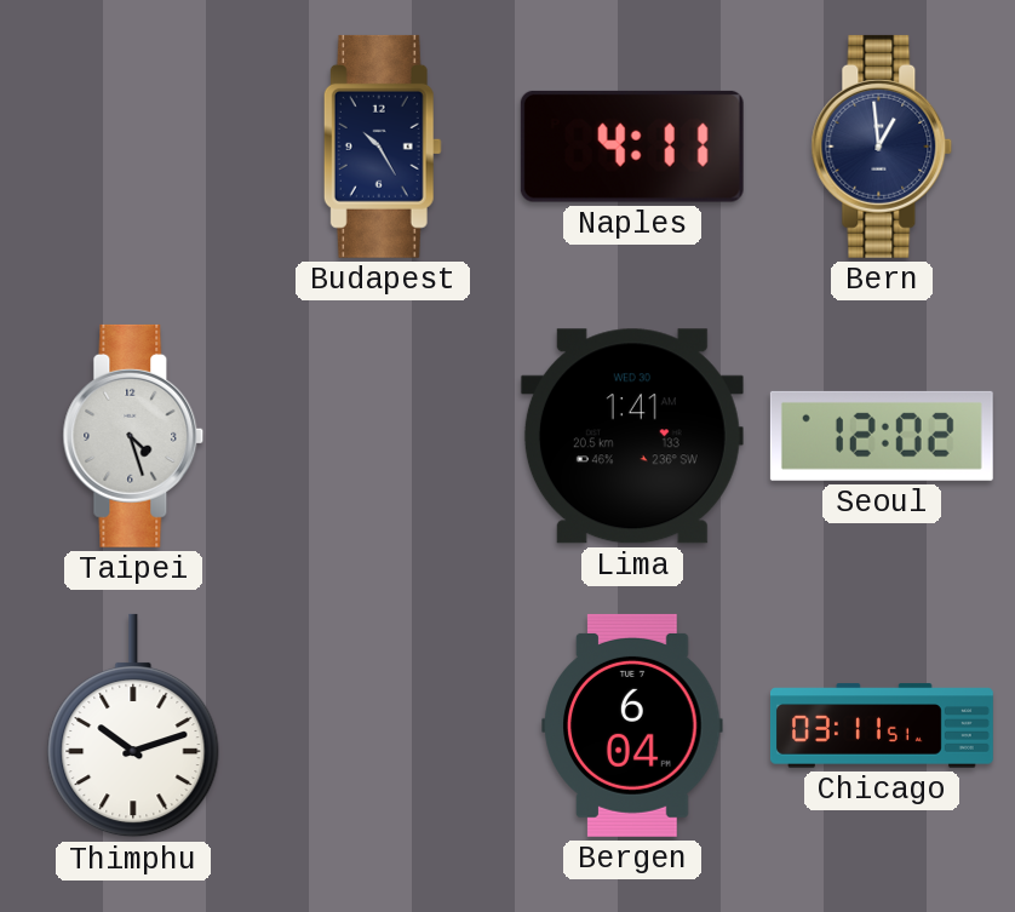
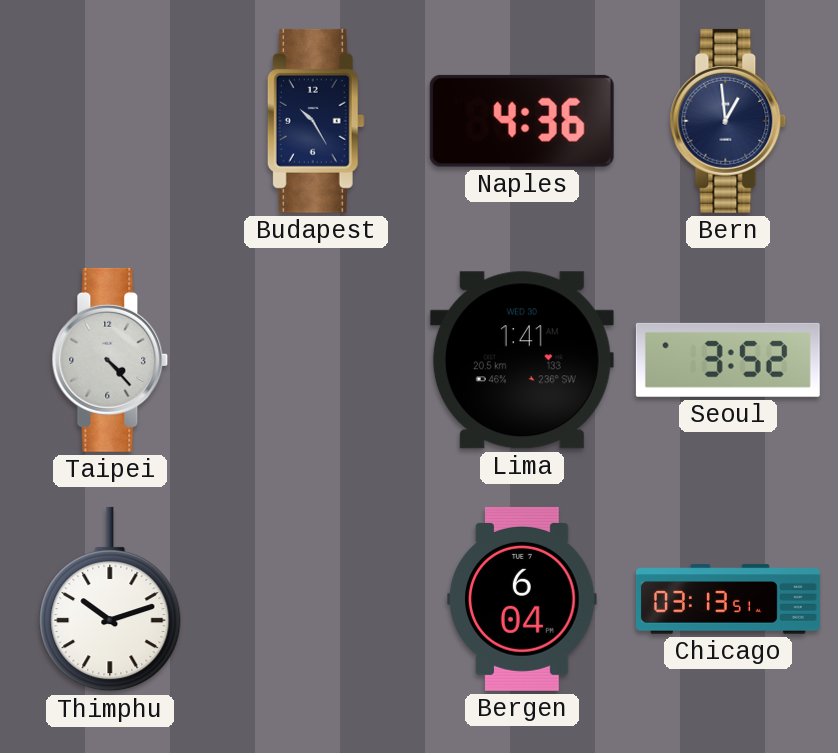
Naples: 4:11 -> 4:36
Taipei: 4:27 -> 4:23
Seoul: 12:02 -> 3:52
Chicago: 03:11 -> 03:13
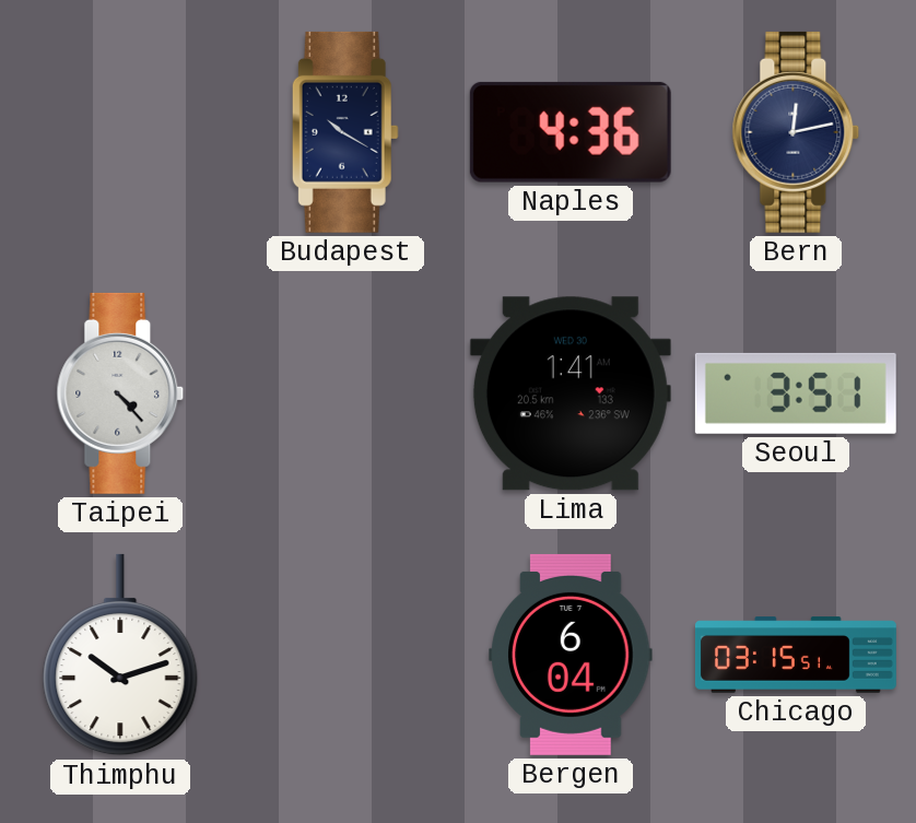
Budapest: 10:25 -> 10:20
Bern: 12:59 -> 12:13
Seoul: 3:52 -> 3:51
Chicago: 03:13 -> 03:15
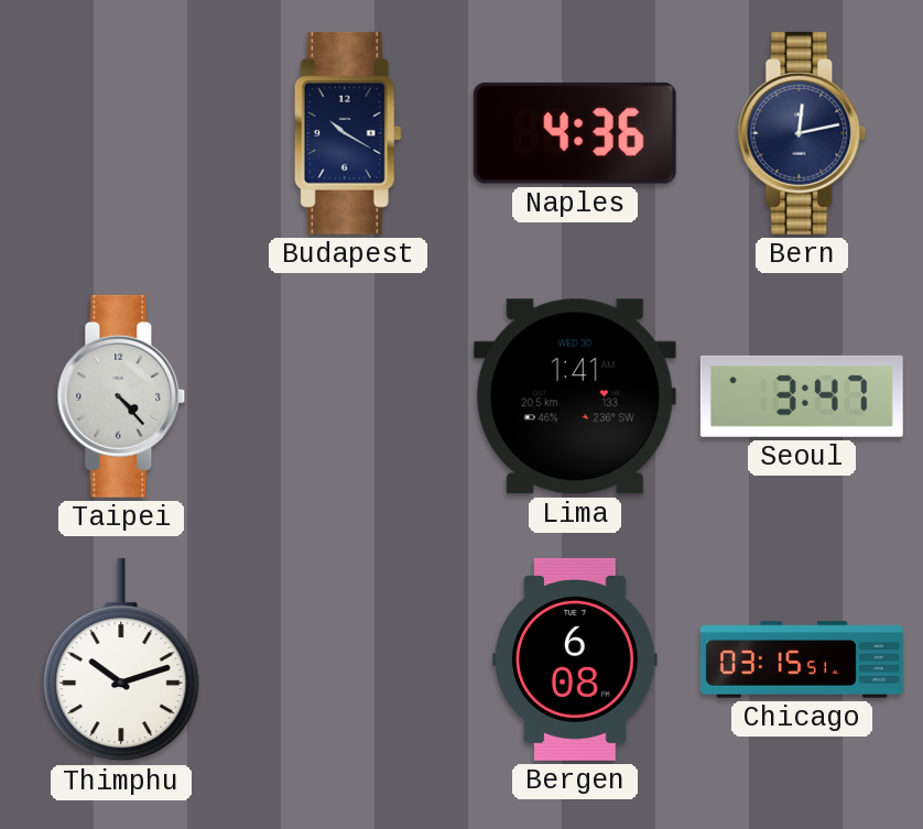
Seoul: 3:51 -> 3:47
Bergen: 6:04 -> 6:08
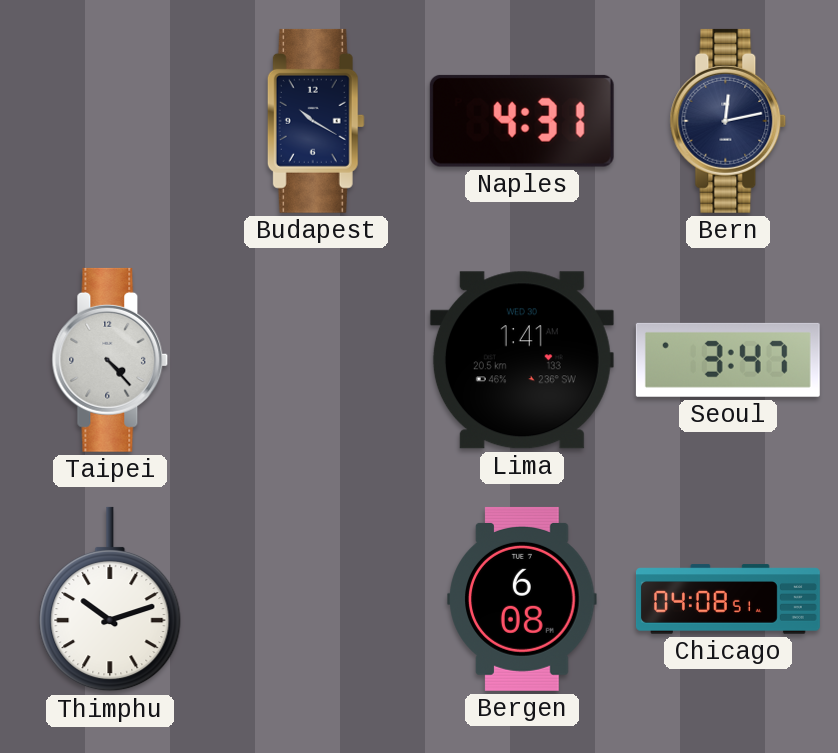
Naples: 4:36 -> 4:31
Chicago: 03:15 -> 04:08
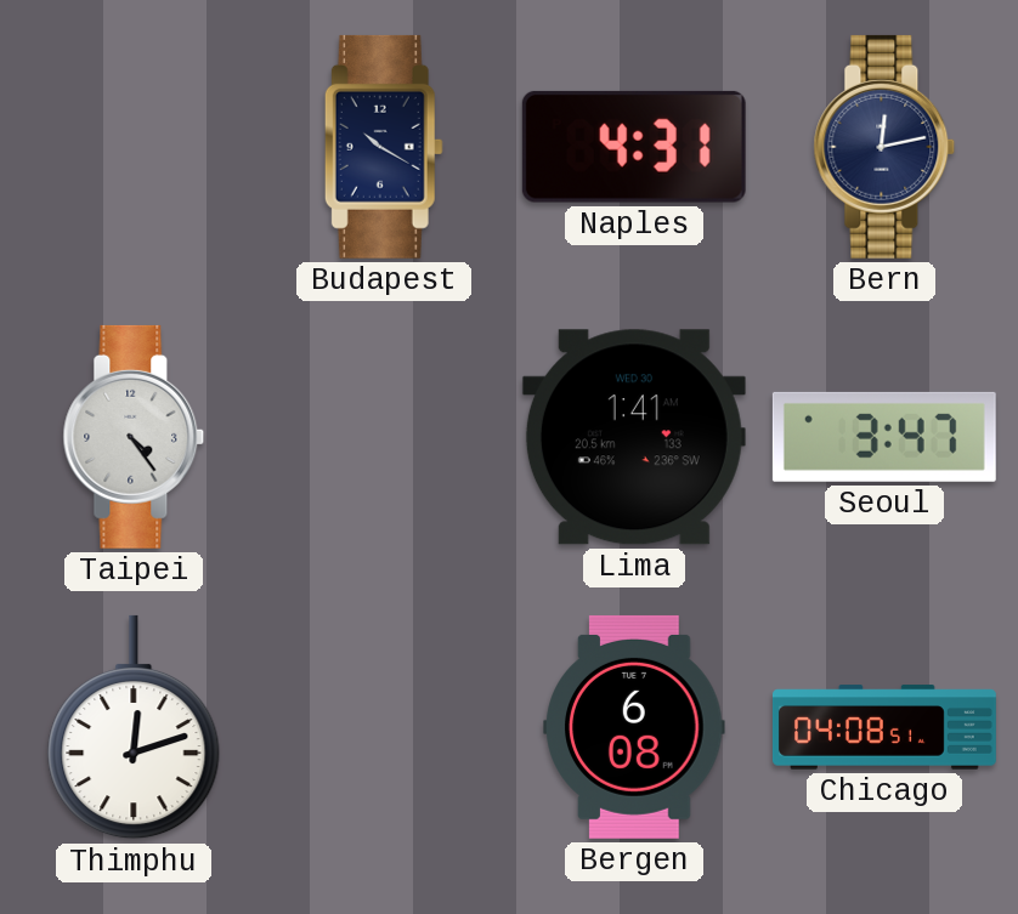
Taipei: 4:23 -> 4:24
Thimphu: 10:12 -> 12:12
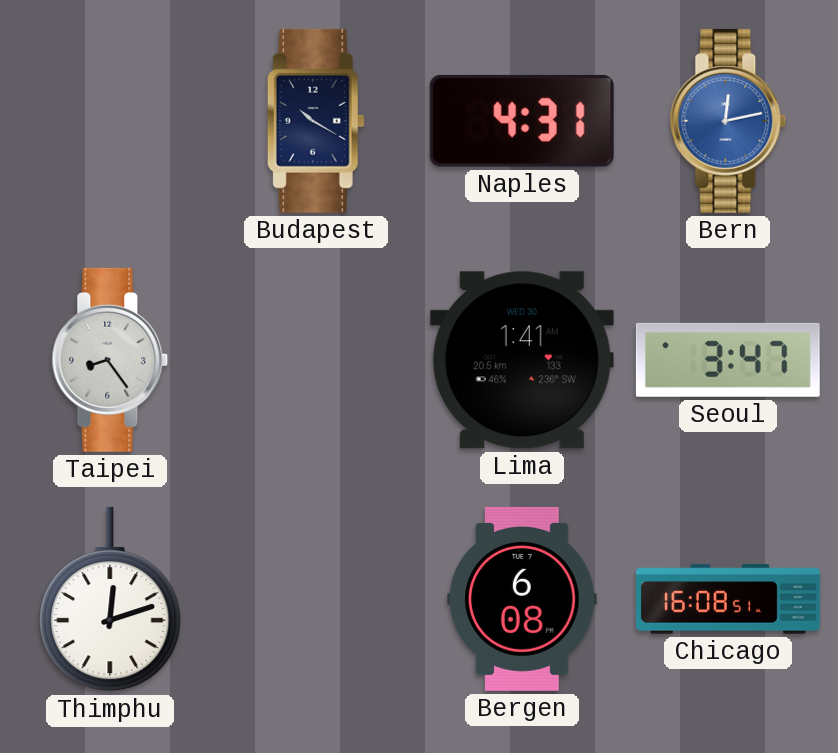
Bern dial: navy -> blue
Taipei: 4:24 -> 8:24
Chicago: 04:08 -> 16:08
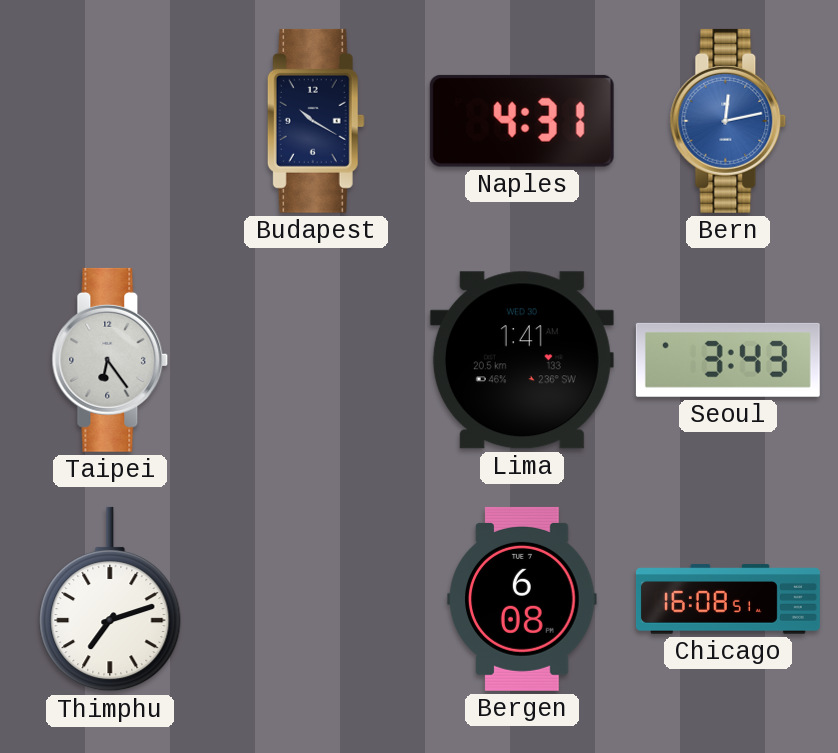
Taipei: 8:24 -> 6:24
Seoul: 3:47 -> 3:43
Thimphu: 12:12 -> 7:12
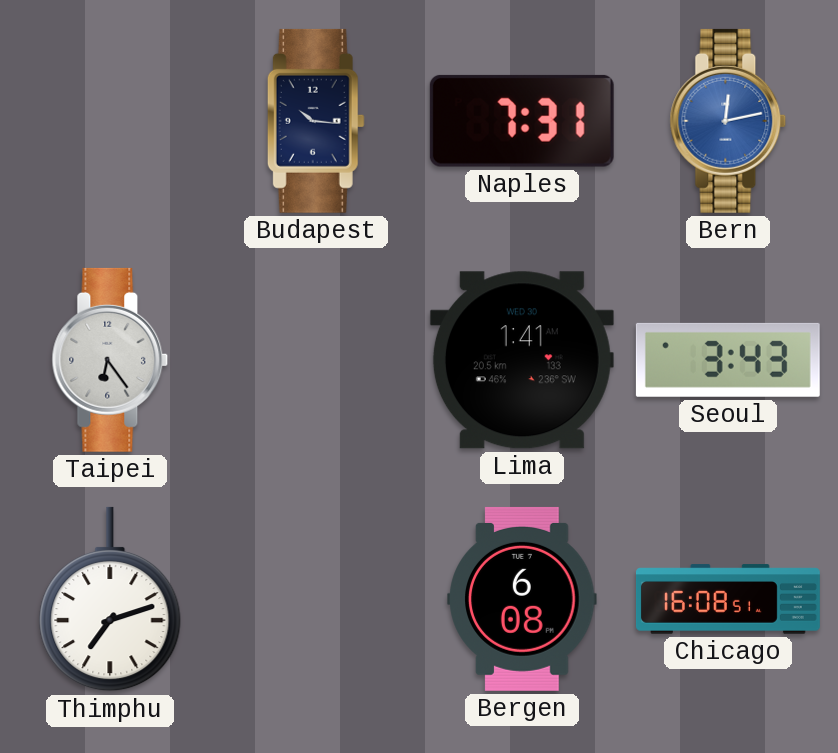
Budapest: 10:20 -> 10:16
Naples: 4:31 -> 7:31
